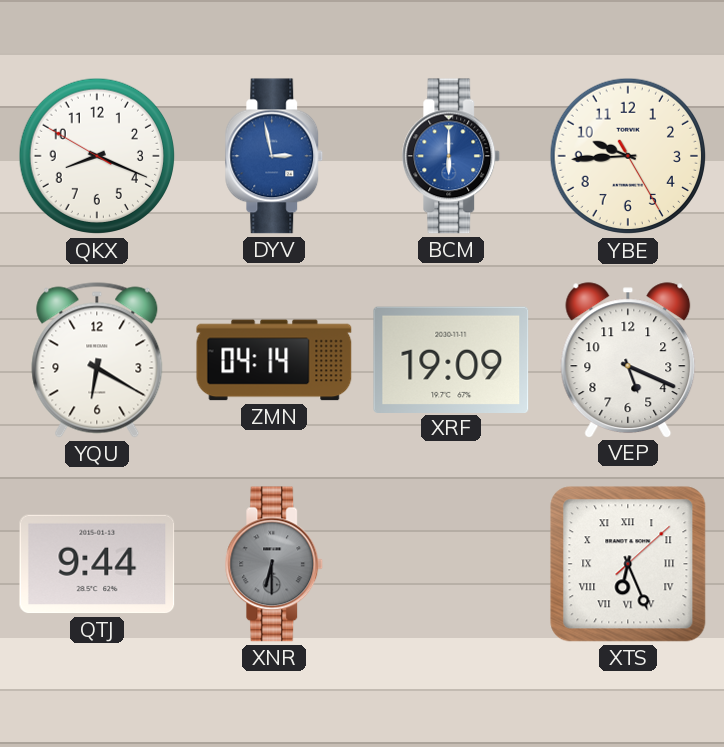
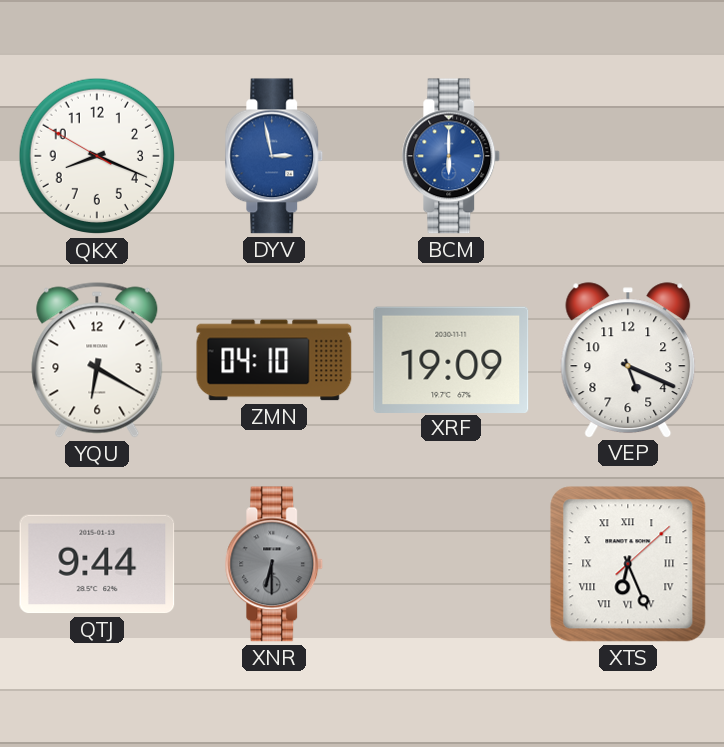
YBE: 9:44 -> none
ZMN: 04:14 -> 04:10
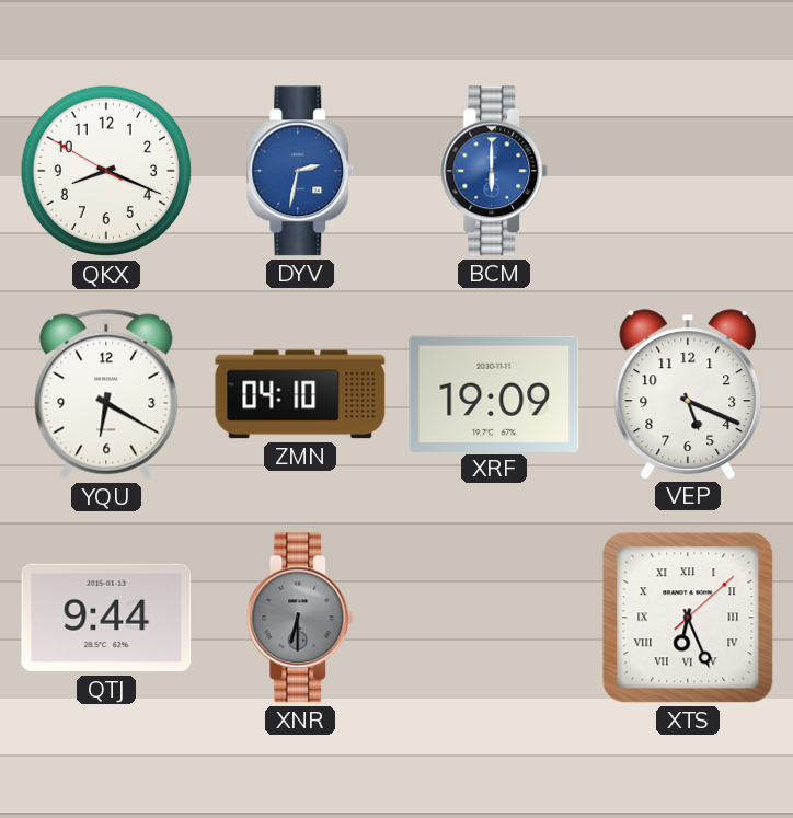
DYV: 2:58 -> 2:32
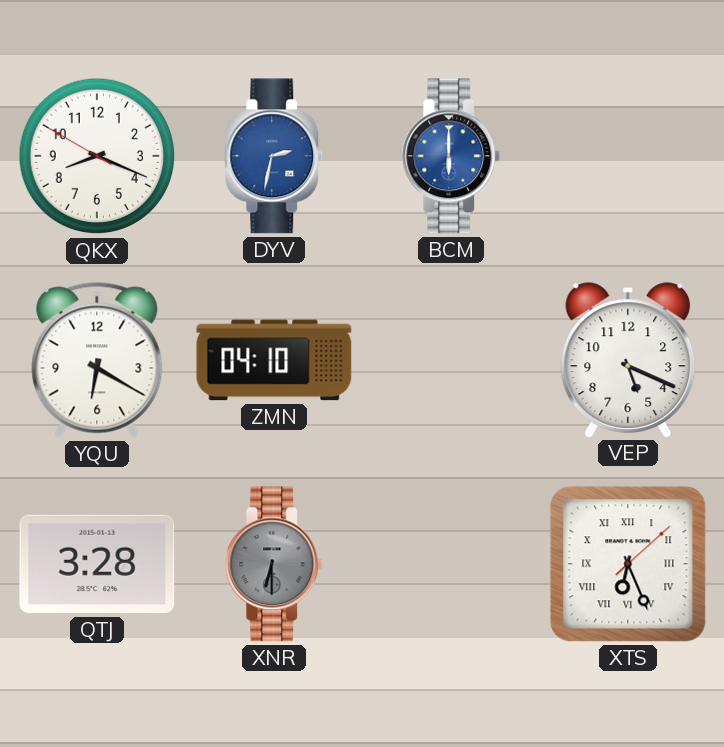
XRF: 19:09 -> none
QTJ: 9:44 -> 3:28
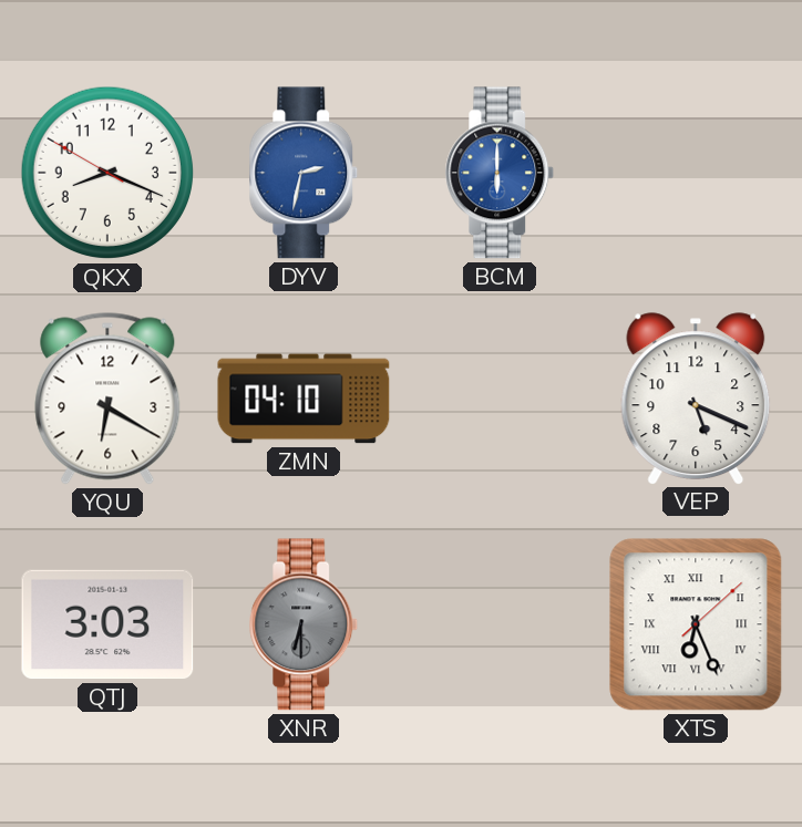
QTJ: 3:28 -> 3:03
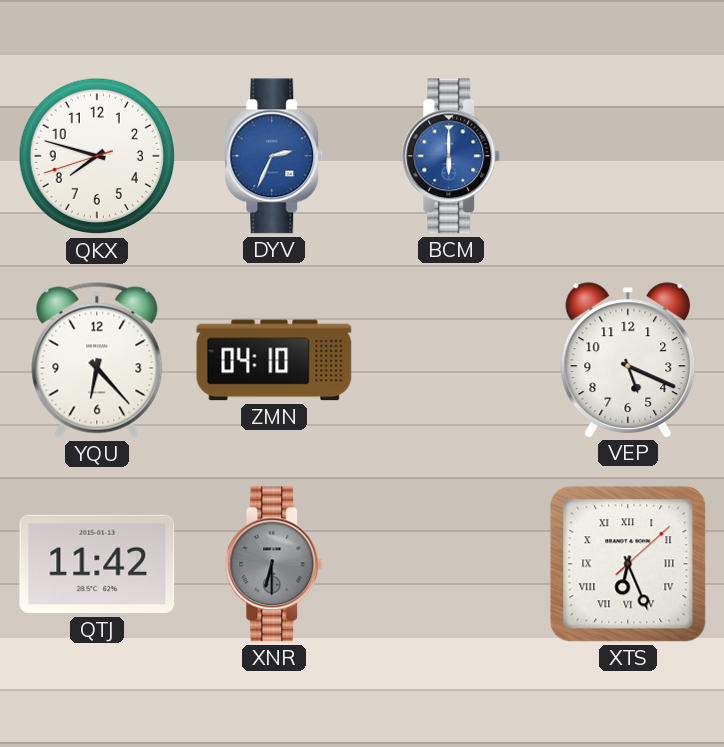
QKX: 8:18 -> 7:47
DYV: 2:32 -> 2:34
YQU: 6:20 -> 6:23
QTJ: 3:03 -> 11:42
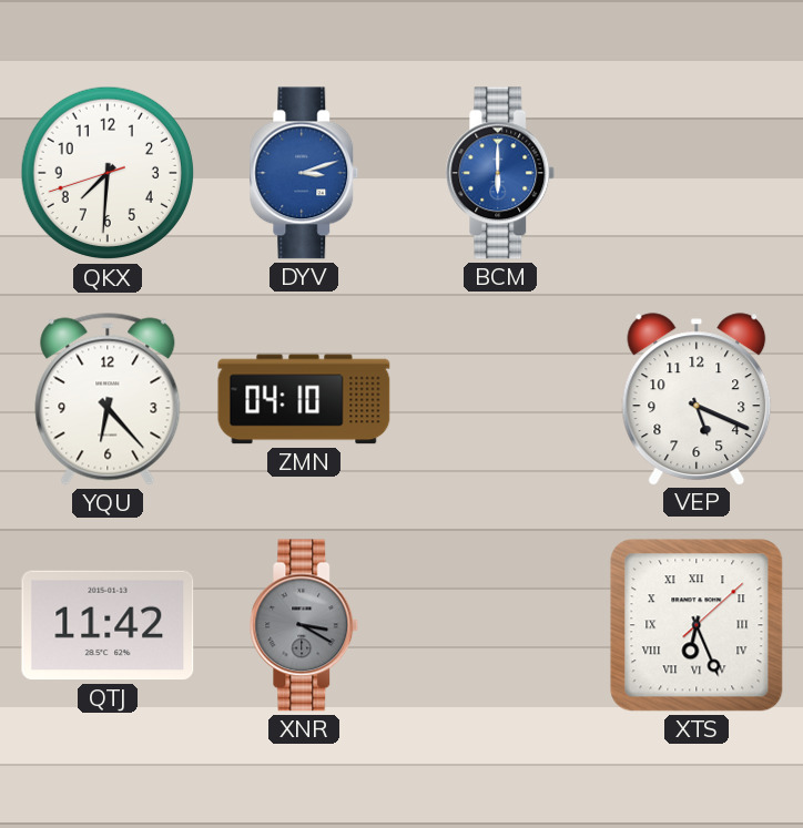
QKX: 7:47 -> 7:30
DYV: 2:34 -> 3:12
XNR: 6:30 -> 3:20
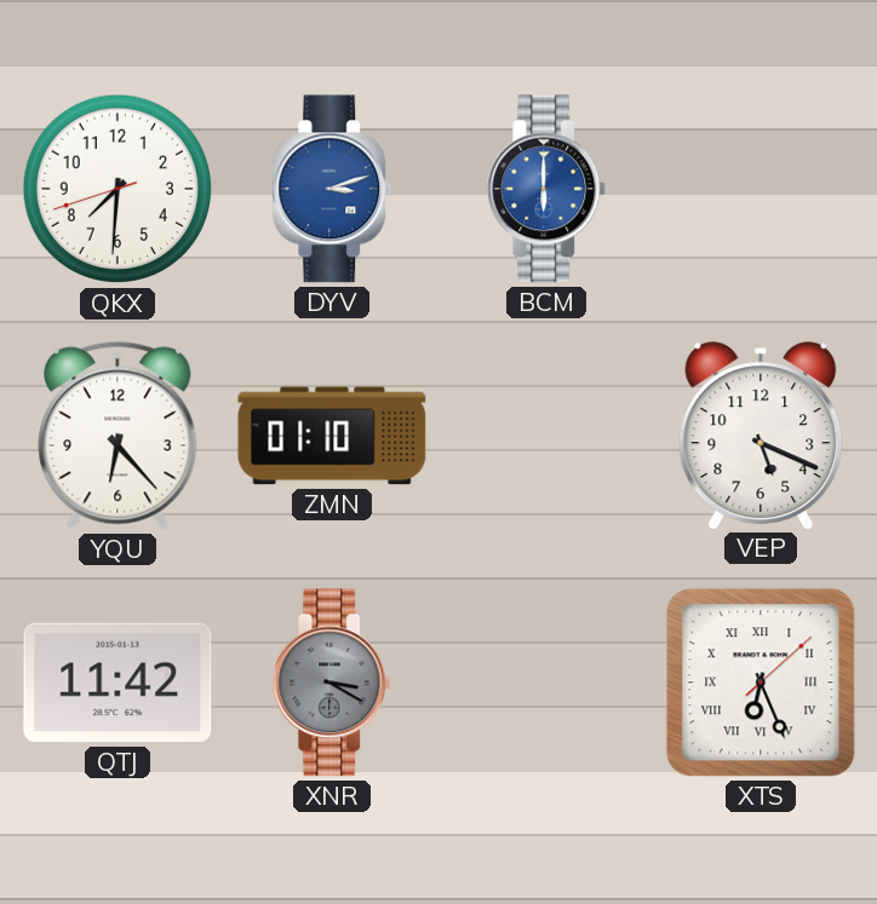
ZMN: 04:10 -> 01:10
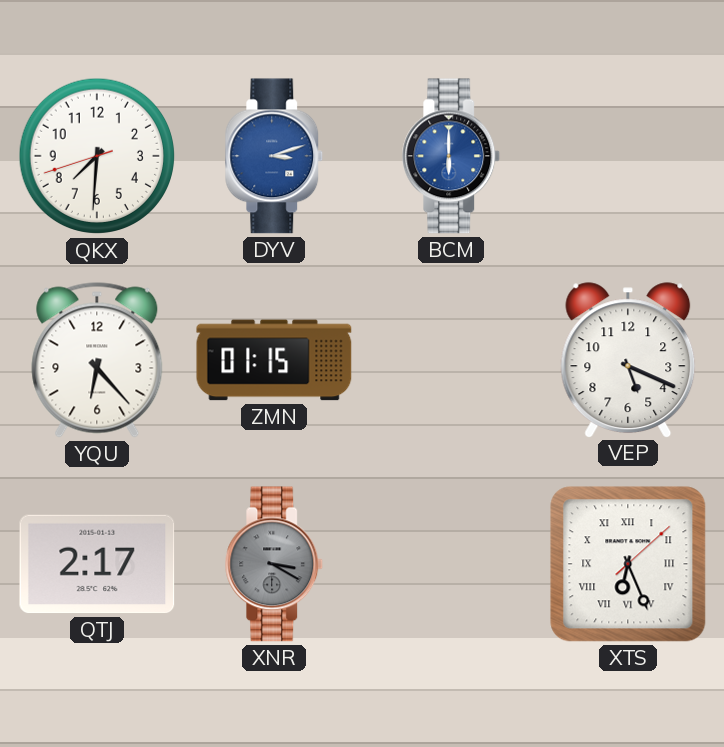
ZMN: 01:10 -> 01:15
QTJ: 11:42 -> 2:17
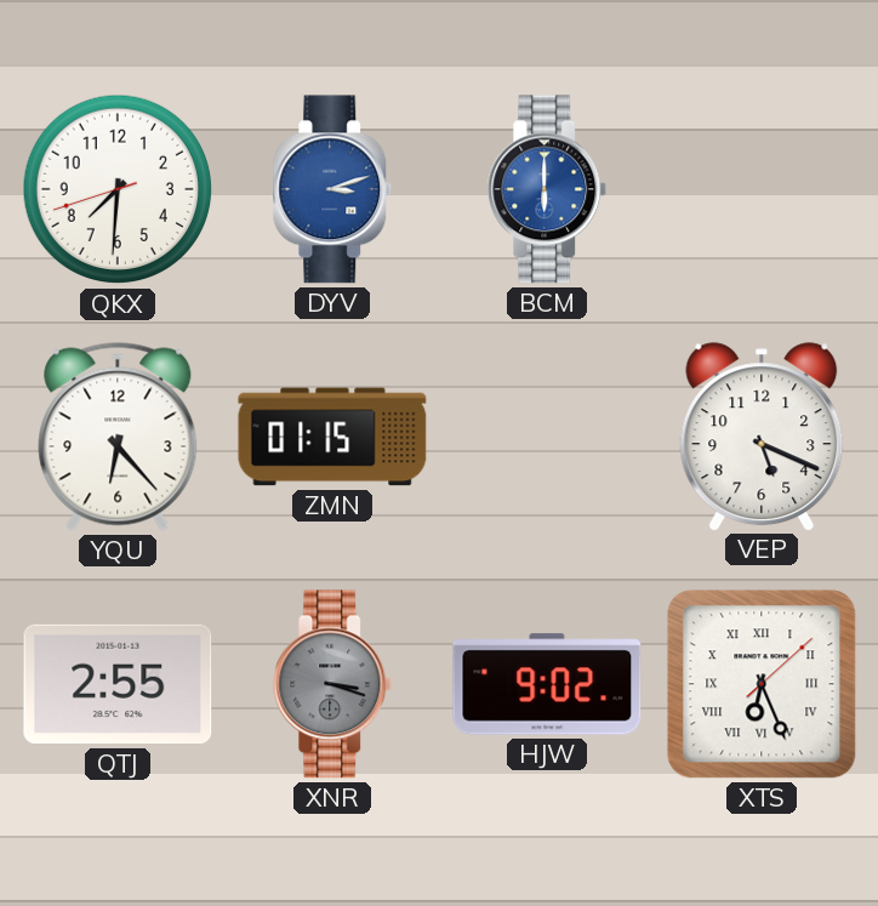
QTJ: 2:17 -> 2:55
XNR: 3:20 -> 3:18
HJW: none -> 9:02
